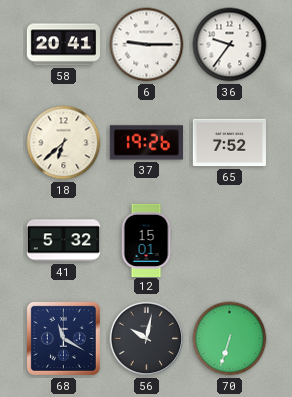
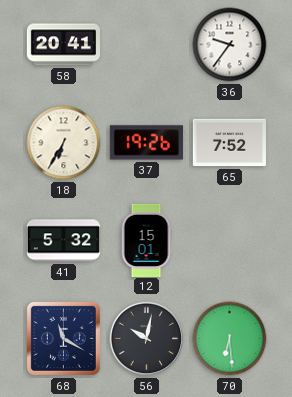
6: 9:15 -> none
18: 6:38 -> 6:35
70: 6:33 -> 6:29
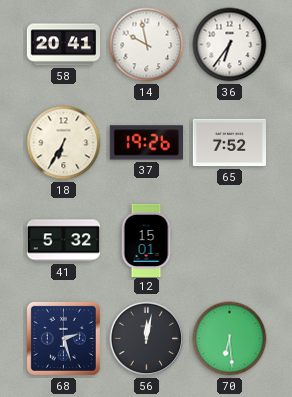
14: none -> 9:58
36: 9:36 -> 6:36
68: 11:20 -> 2:27
56: 10:02 -> 12:02
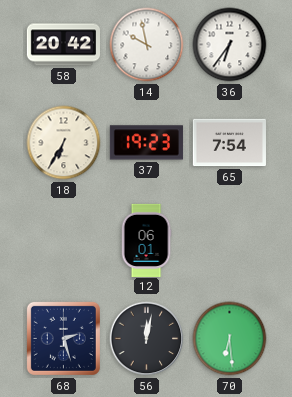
58: 20:41 -> 20:42
37: 19:26 -> 19:23
65: 7:52 -> 7:54
41: 5:32 -> none
12: 15:01 -> 06:01
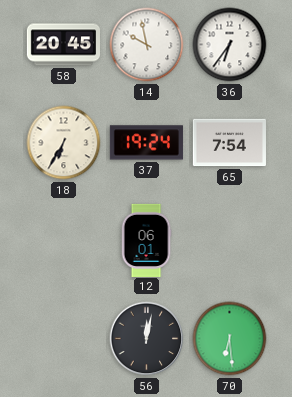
58: 20:42 -> 20:45
37: 19:23 -> 19:24
68: 2:27 -> none
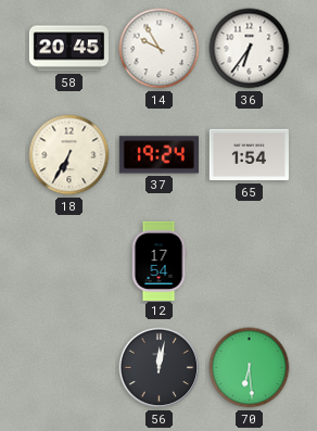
14: 9:58 -> 9:55
65: 7:54 -> 1:54
12: 06:01 -> 17:54
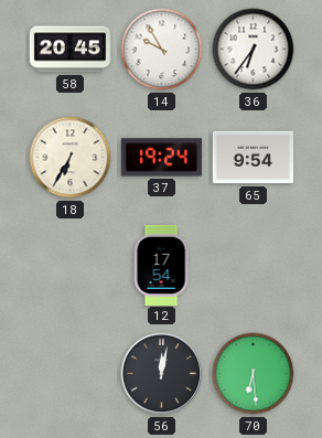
65: 1:54 -> 9:54
